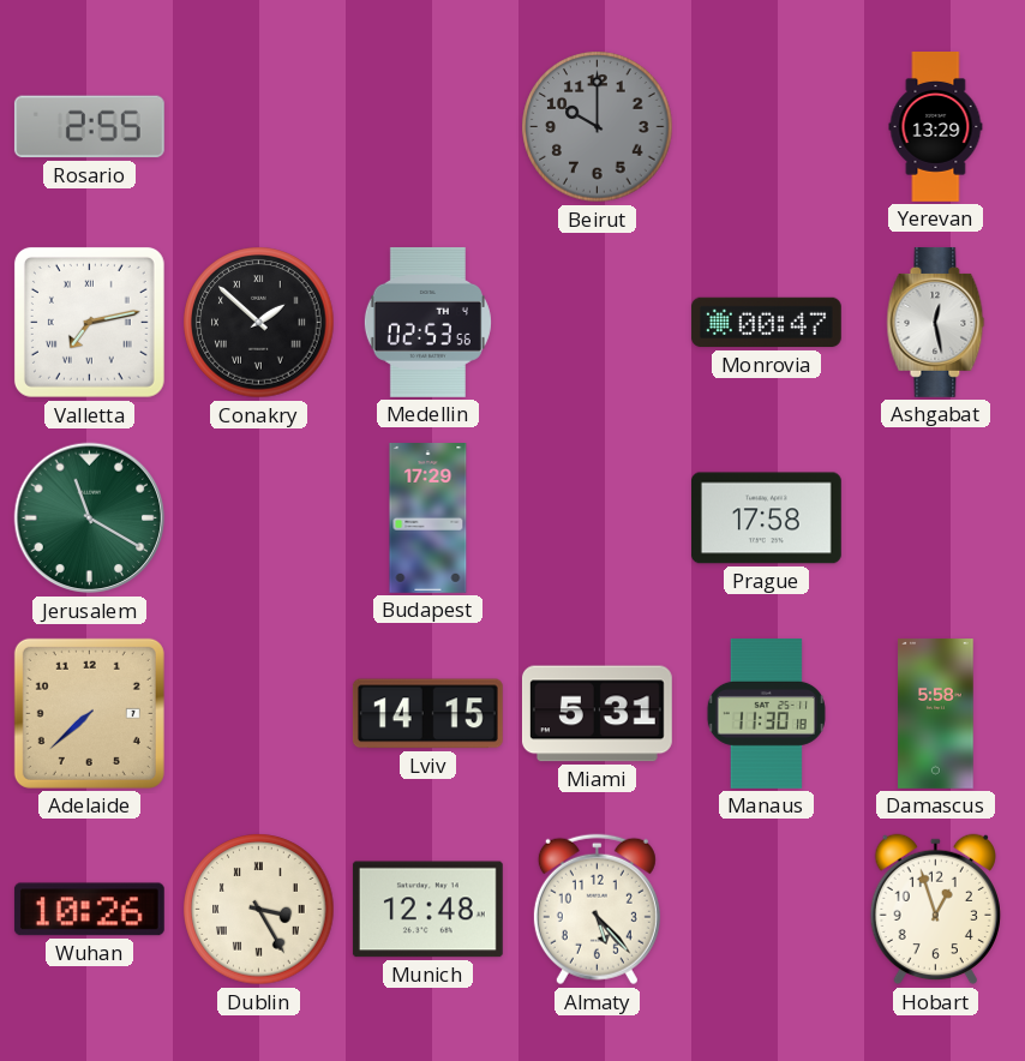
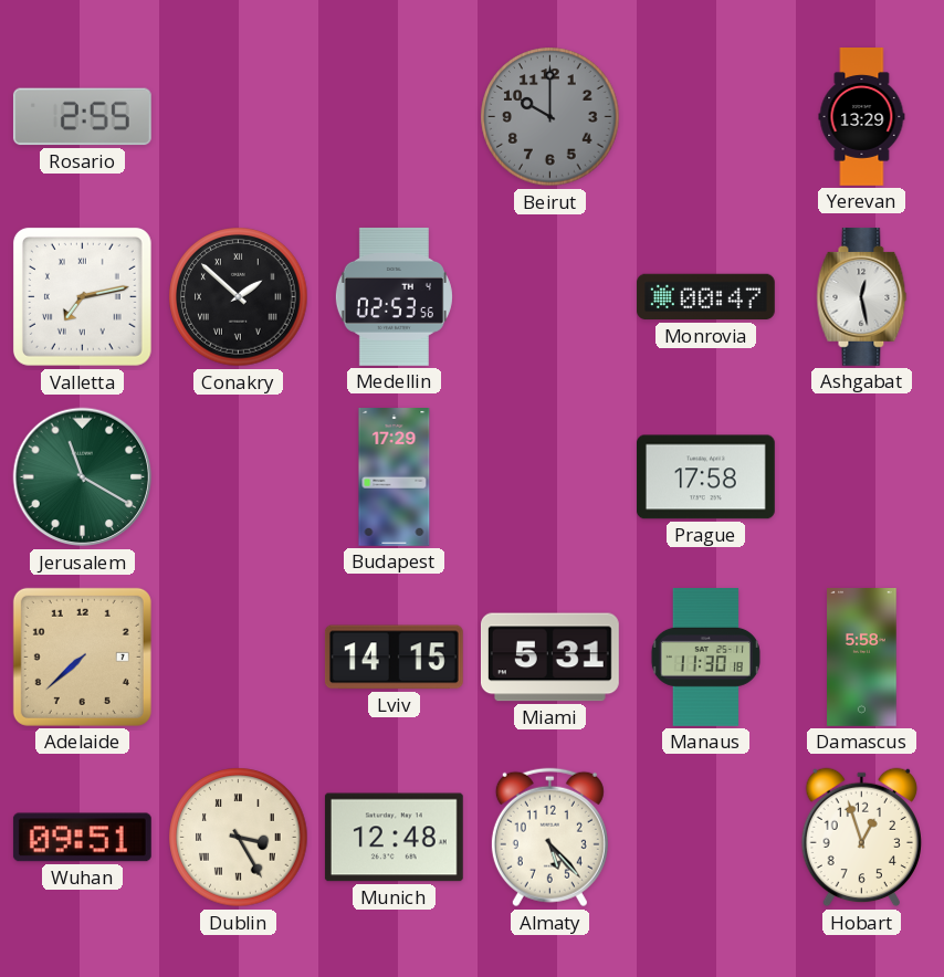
Wuhan: 10:26 -> 09:51
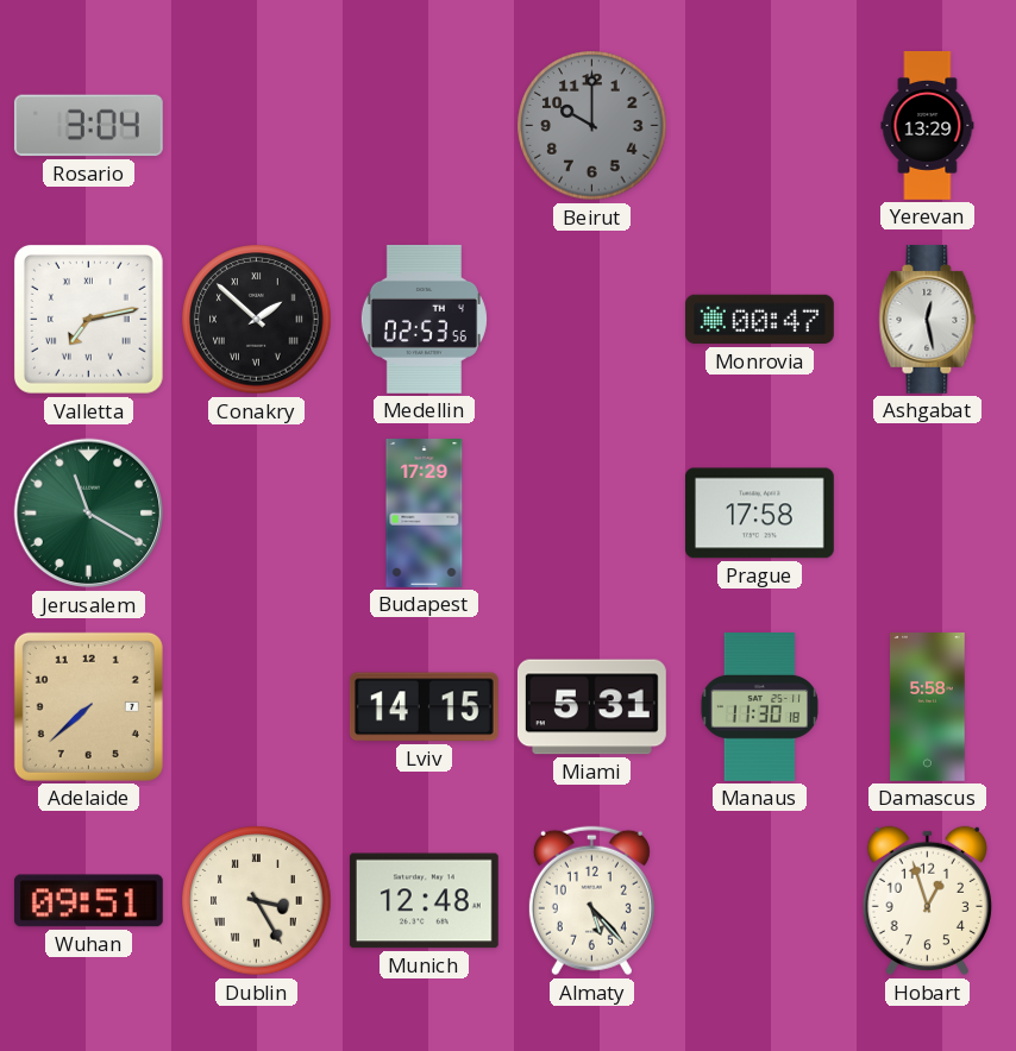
Rosario: 2:55 -> 3:04
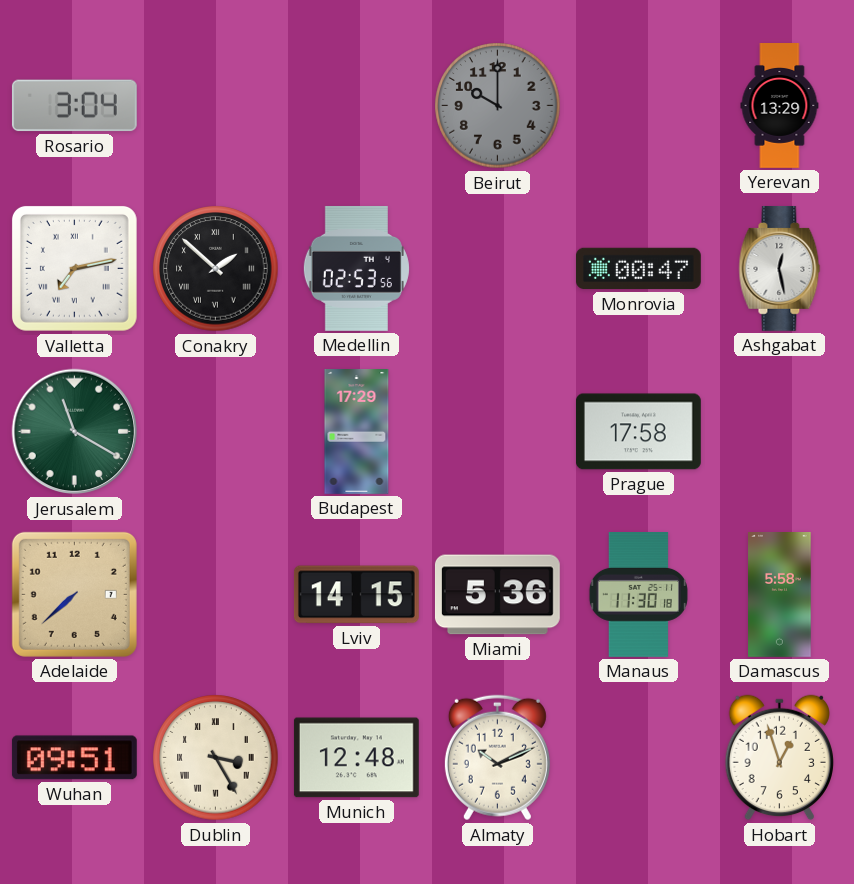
Miami: 5:31 -> 5:36
Almaty: 5:23 -> 10:11
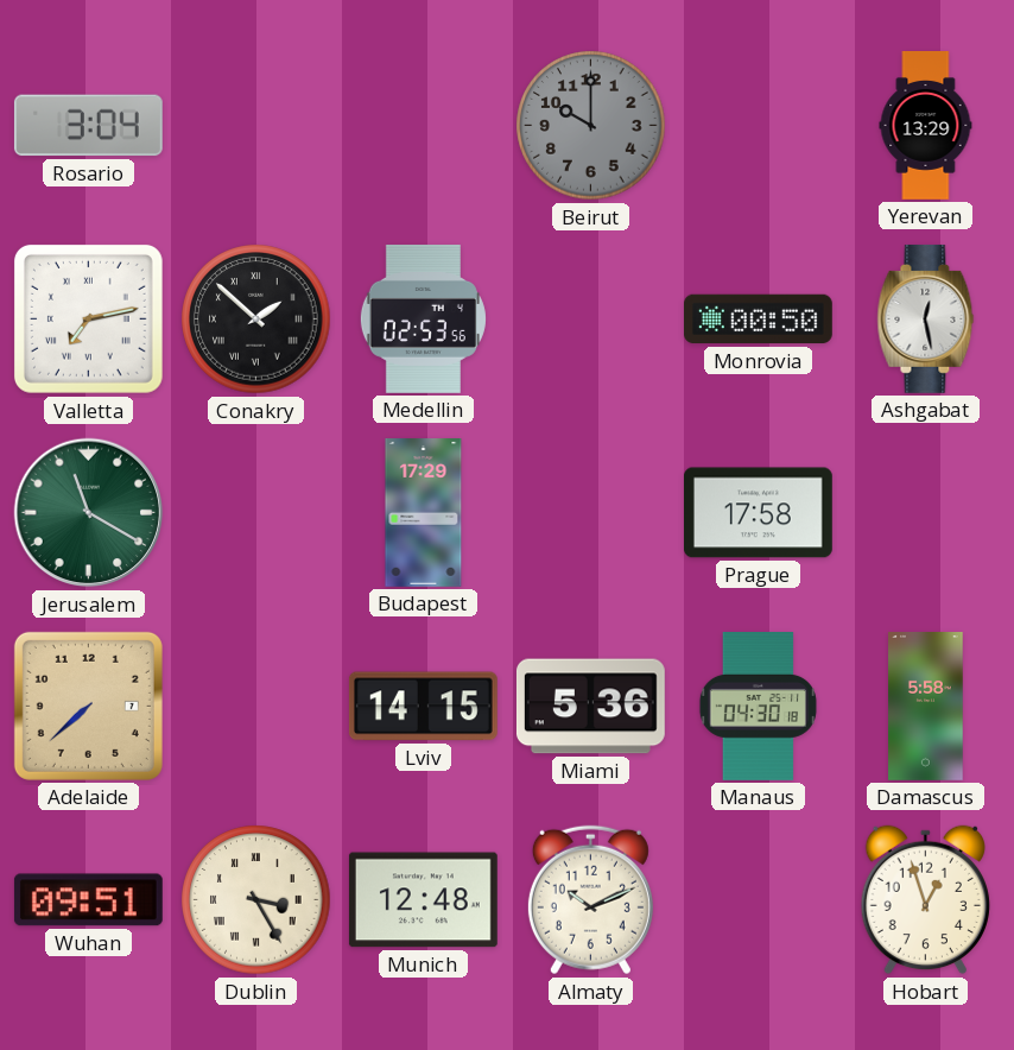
Monrovia: 00:47 -> 00:50
Manaus: 11:30 -> 04:30
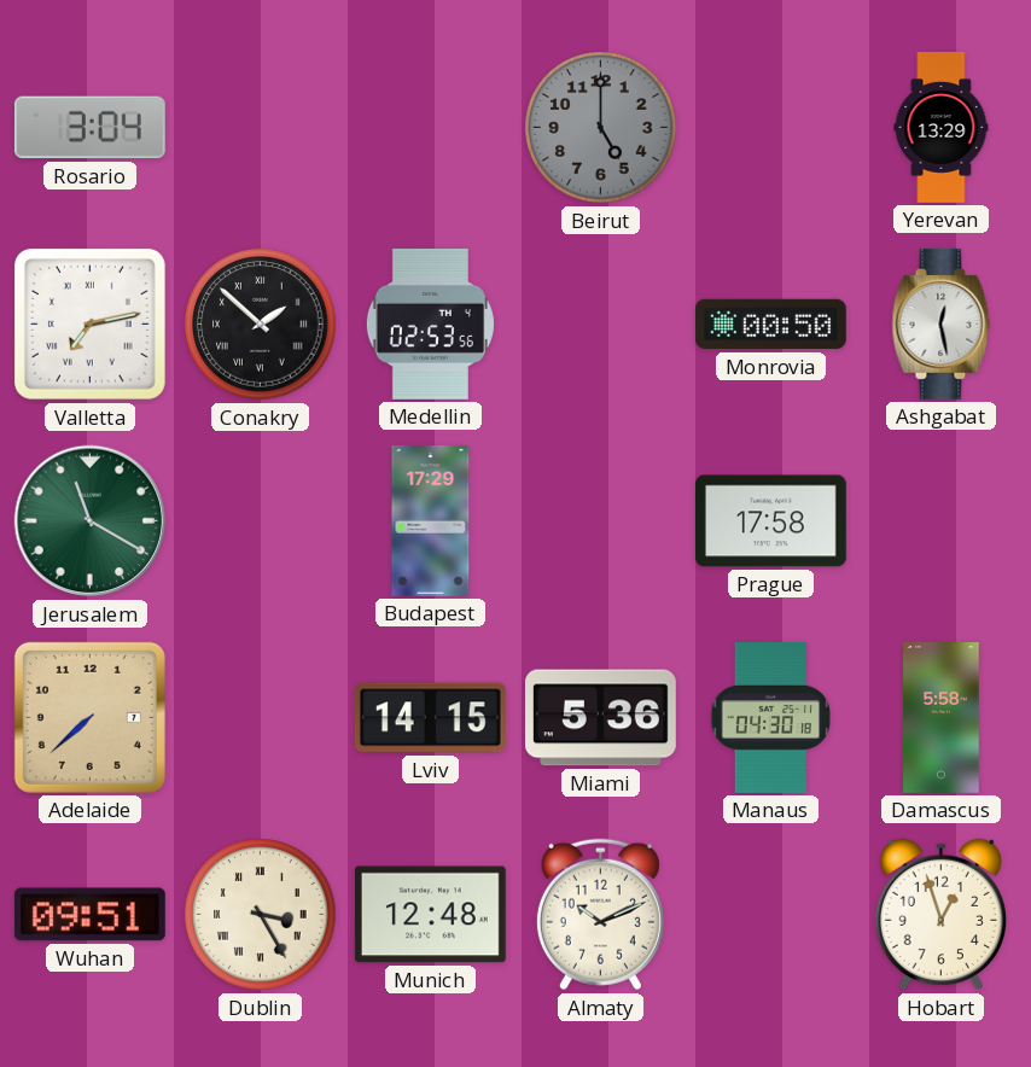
Beirut: 10:00 -> 5:00
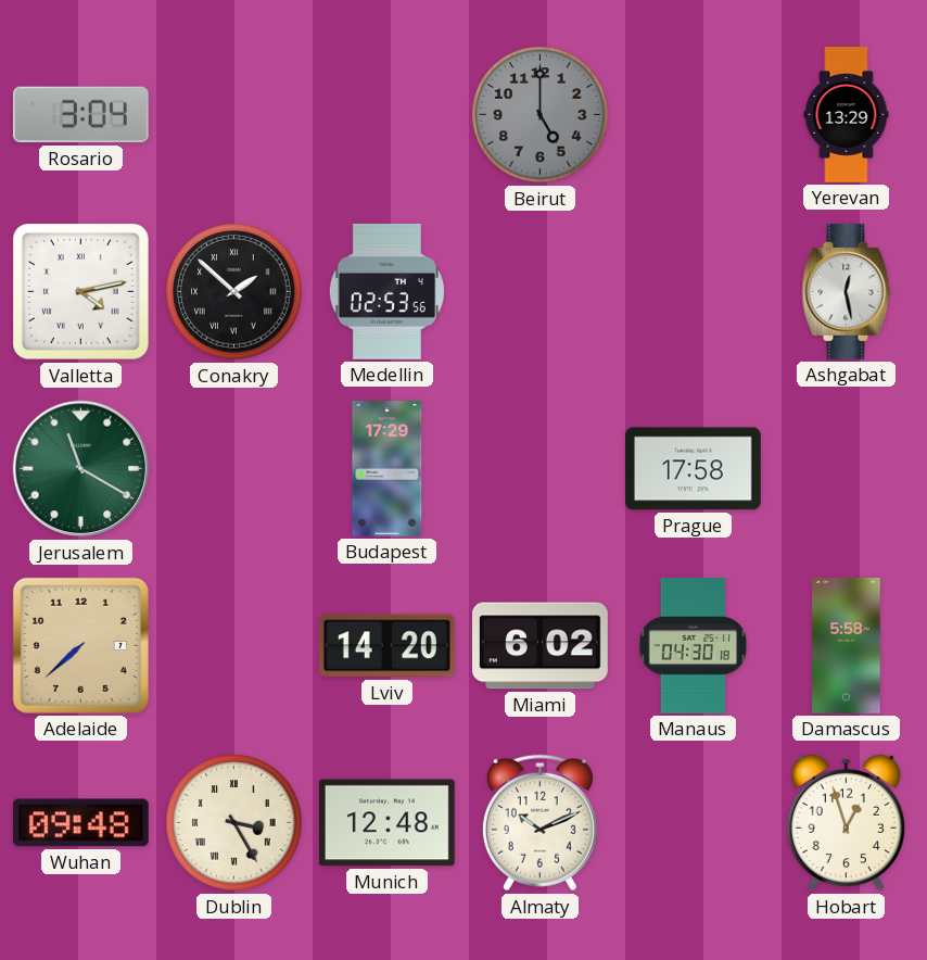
Valletta: 7:13 -> 4:13
Monrovia: 00:50 -> none
Lviv: 14:15 -> 14:20
Miami: 5:36 -> 6:02
Wuhan: 09:51 -> 09:48
